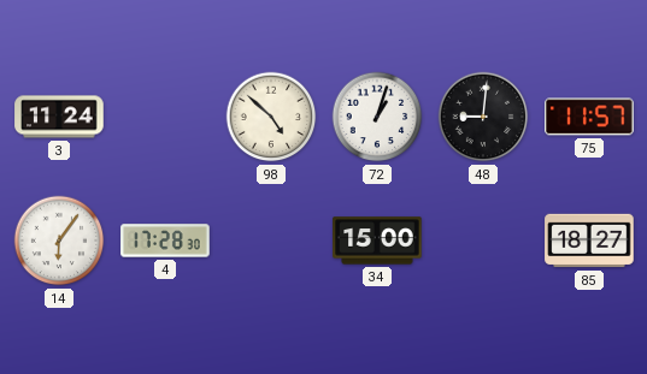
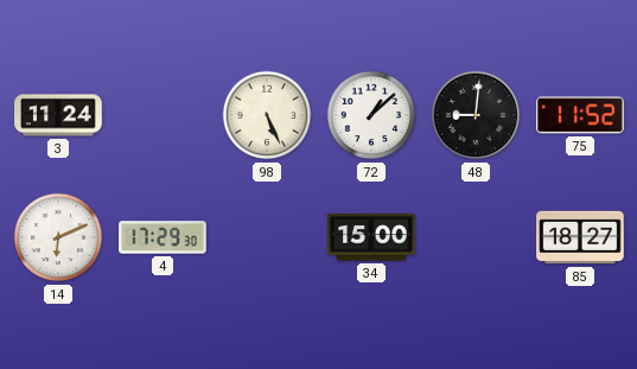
98: 4:52 -> 5:26
72: 1:03 -> 1:08
75: 11:57 -> 11:52
14: 6:06 -> 6:11
4: 17:28 -> 17:29
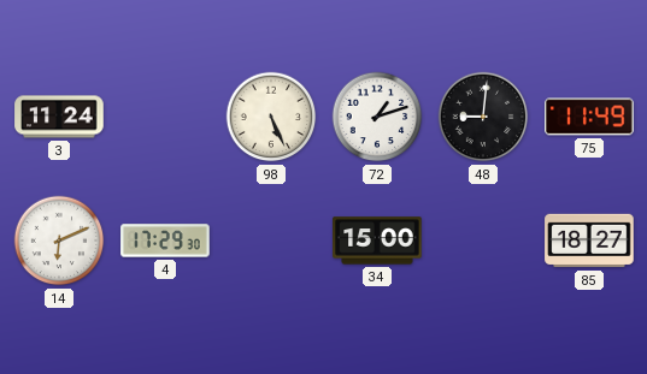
72: 1:08 -> 1:12
75: 11:52 -> 11:49
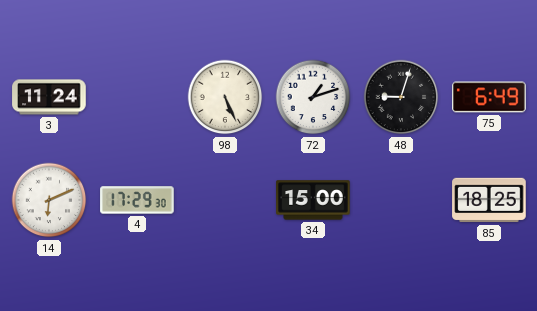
48: 9:01 -> 9:03
75: 11:49 -> 6:49
85: 18:27 -> 18:25
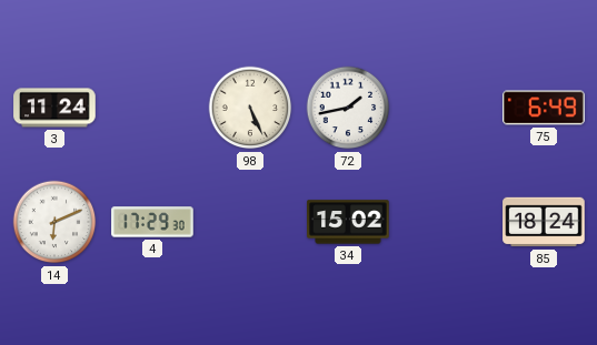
72: 1:12 -> 1:43
48: 9:03 -> none
34: 15:00 -> 15:02
85: 18:25 -> 18:24
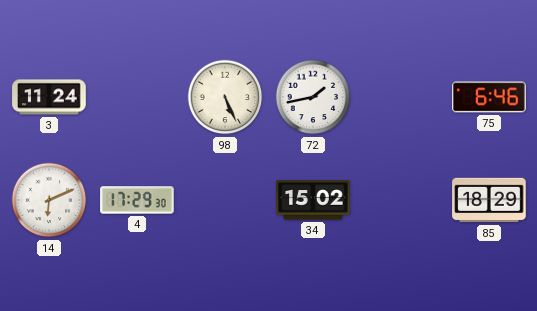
75: 6:49 -> 6:46
85: 18:24 -> 18:29
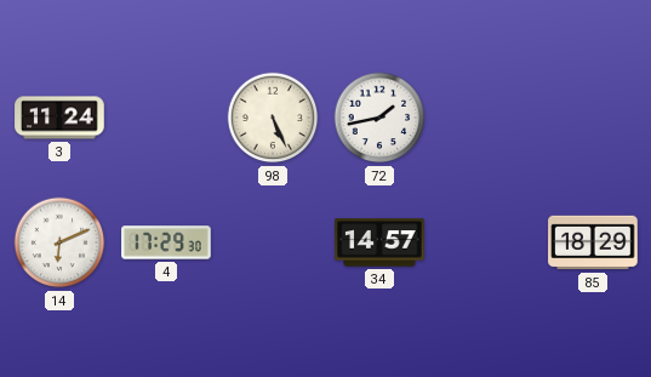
75: 6:46 -> none
34: 15:02 -> 14:57
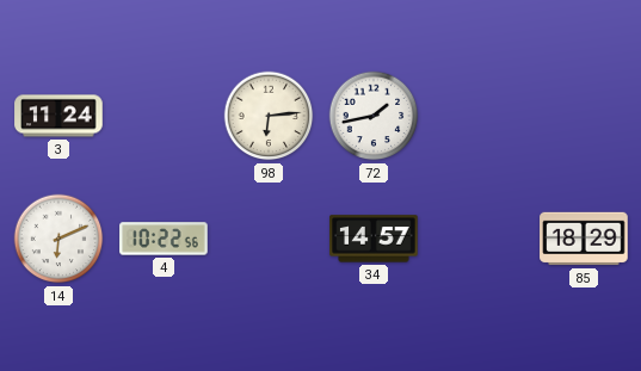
98: 5:26 -> 6:14
4: 17:29 -> 10:22
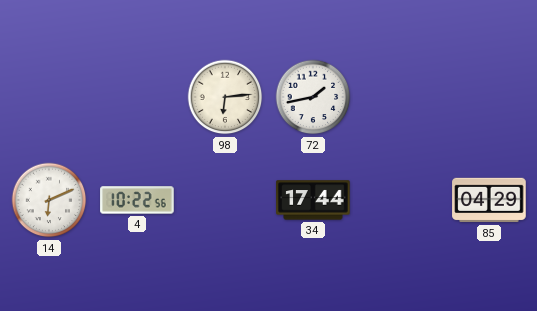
3: 11:24 -> none
34: 14:57 -> 17:44
85: 18:29 -> 04:29
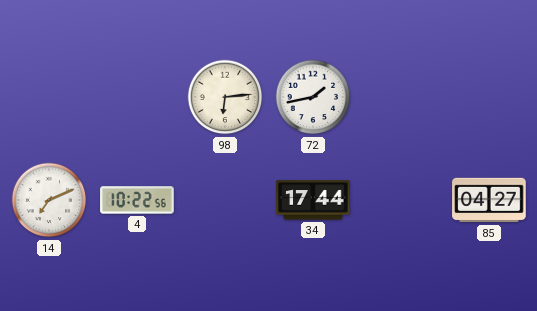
14: 6:11 -> 7:11
85: 04:29 -> 04:27
